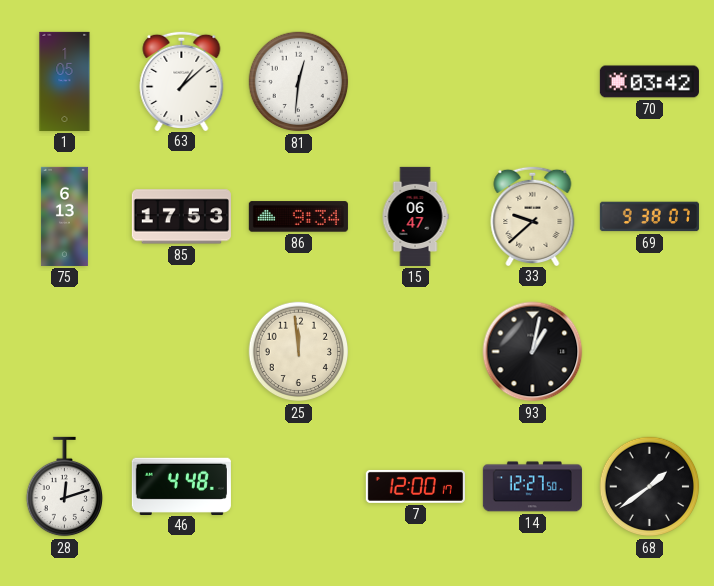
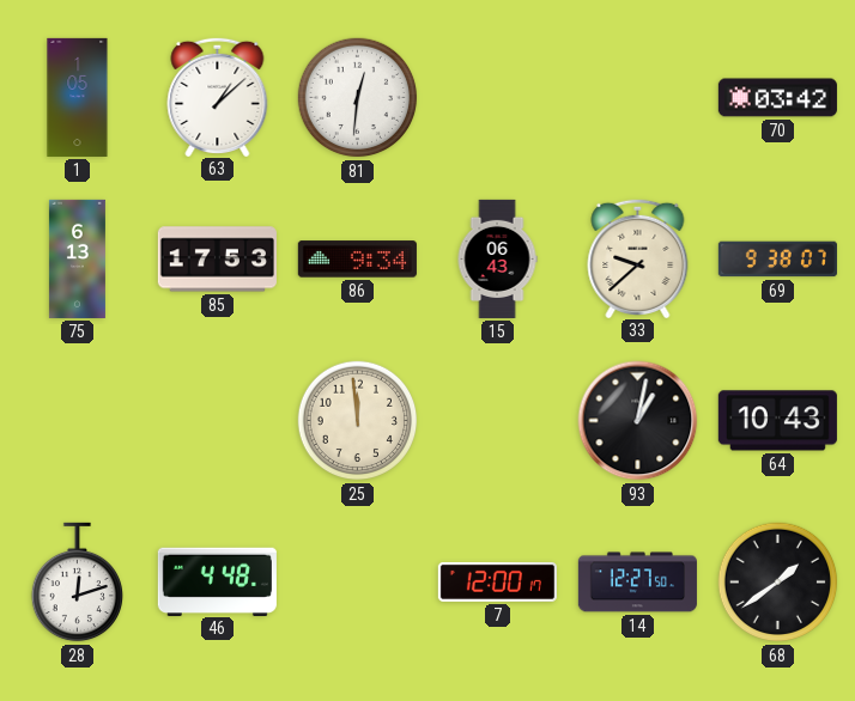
15: 06:47 -> 06:43
64: none -> 10:43
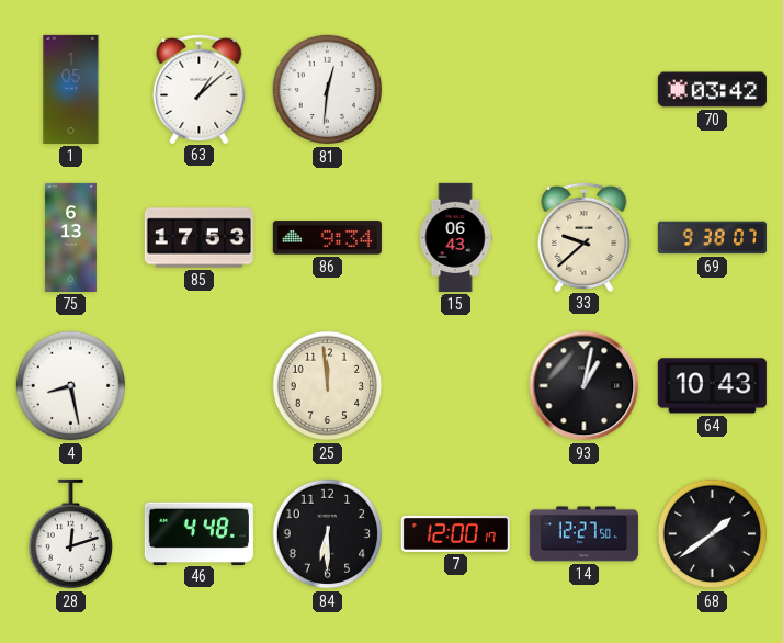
4: none -> 8:28
84: none -> 6:30
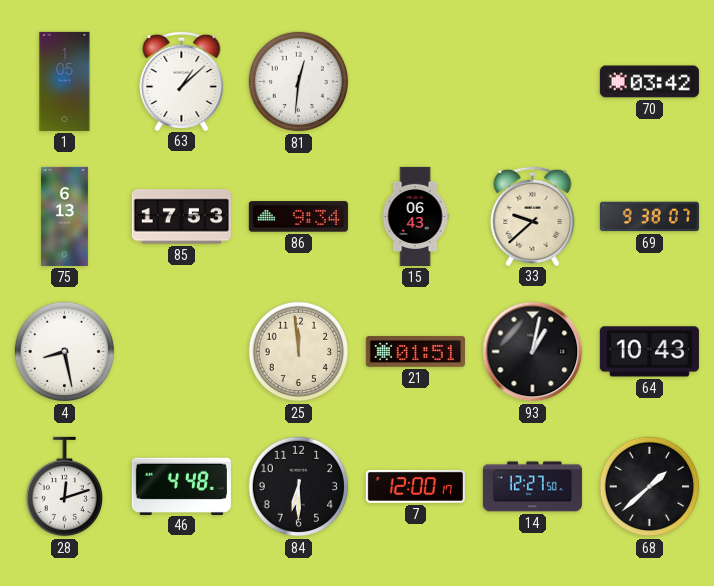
21: none -> 01:51
68: 1:39 -> 1:38
